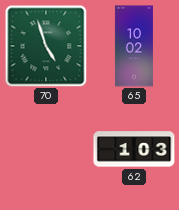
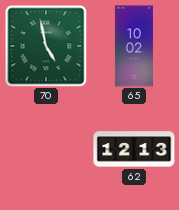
70: 4:57 -> 4:58
62: 1:03 -> 12:13
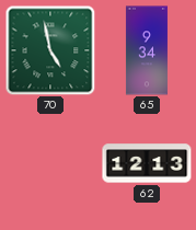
65: 10:02 -> 9:34
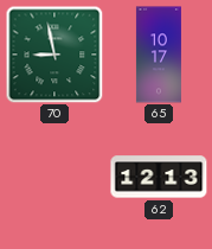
70: 4:58 -> 8:58
65: 9:34 -> 10:17
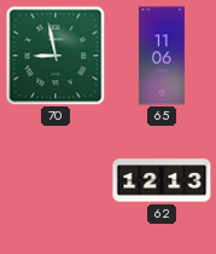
65: 10:17 -> 11:06
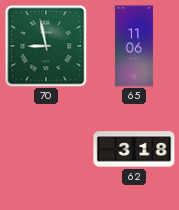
62: 12:13 -> 3:18
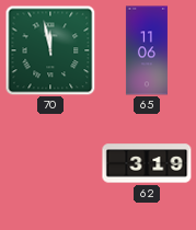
70: 8:58 -> 11:58
62: 3:18 -> 3:19
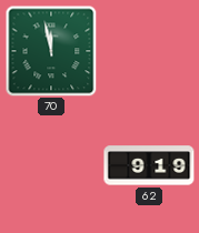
65: 11:06 -> none
62: 3:19 -> 9:19
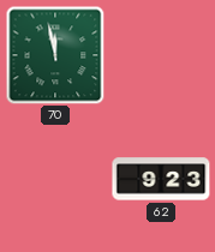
62: 9:19 -> 9:23
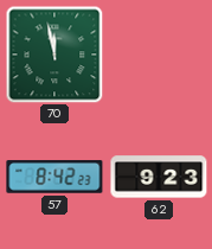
57: none -> 8:42
